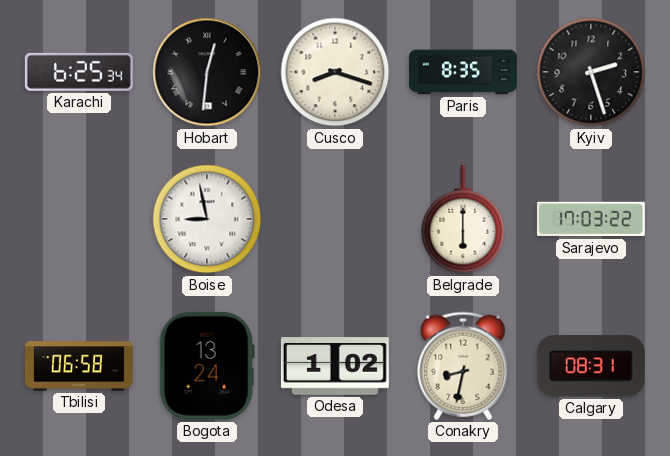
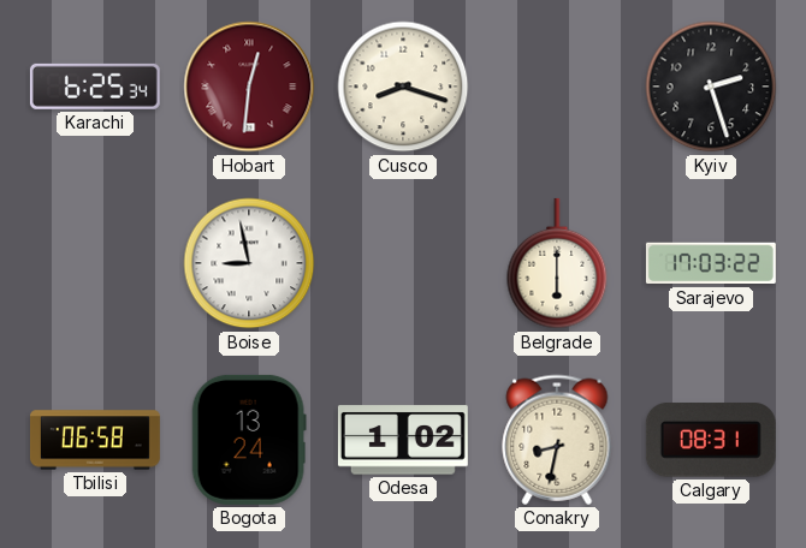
Hobart dial: black -> burgundy
Paris: 8:35 -> none
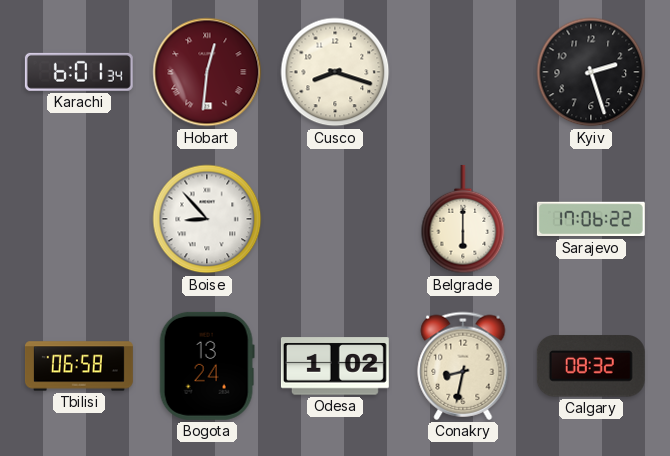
Karachi: 6:25 -> 6:01
Boise: 8:58 -> 8:53
Sarajevo: 17:03 -> 17:06
Calgary: 08:31 -> 08:32
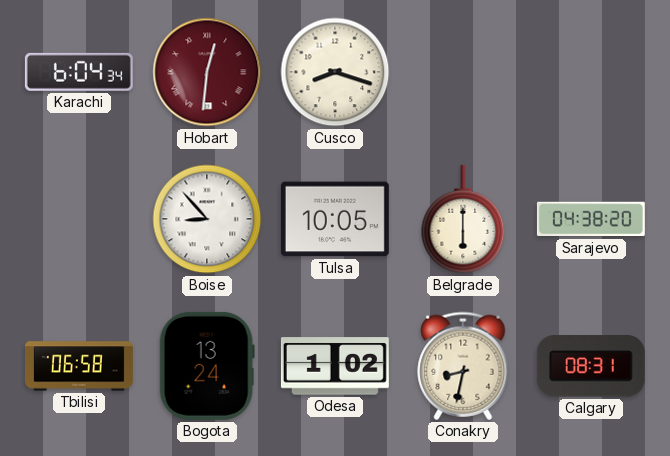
Karachi: 6:01 -> 6:04
Kyiv: 2:27 -> none
Tulsa: none -> 10:05
Sarajevo: 17:06 -> 04:38
Calgary: 08:32 -> 08:31
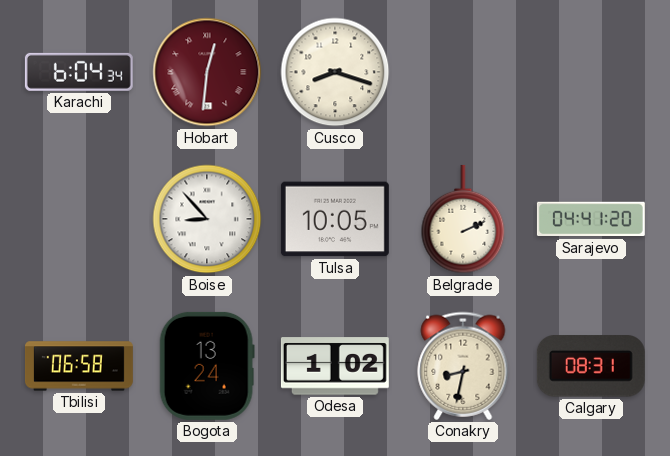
Belgrade: 6:00 -> 2:11
Sarajevo: 04:38 -> 04:41
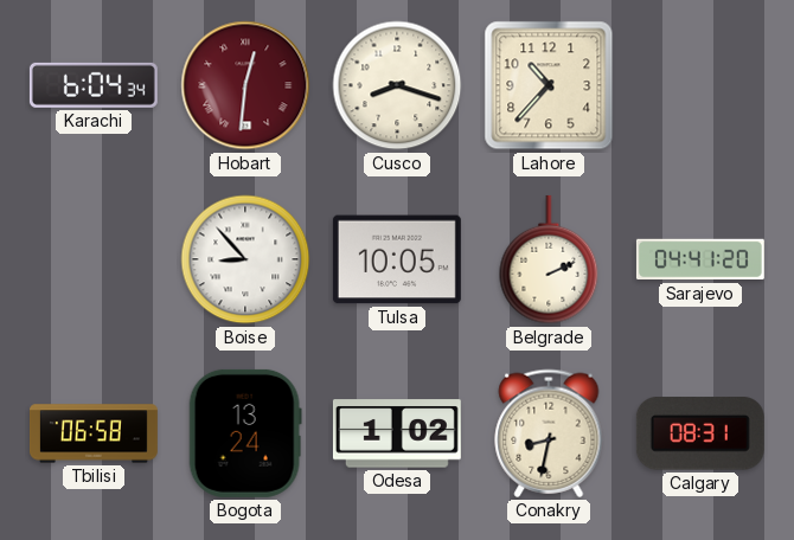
Lahore: none -> 10:37
